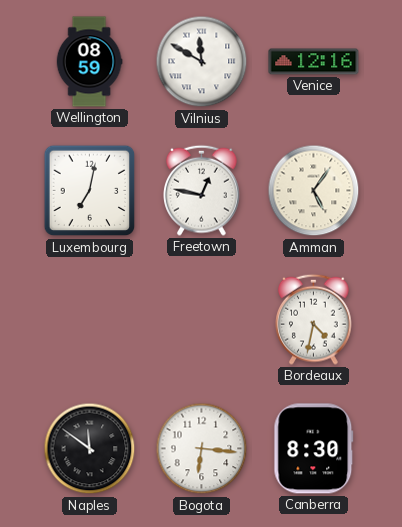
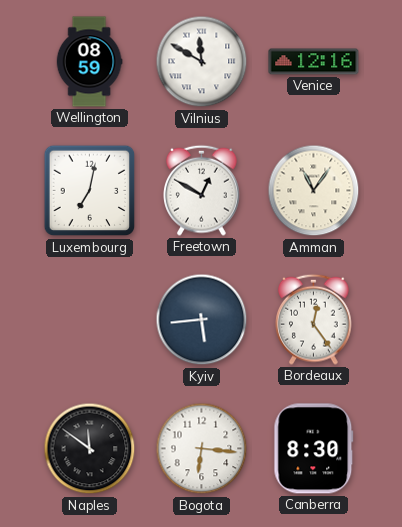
Freetown: 12:47 -> 12:50
Amman: 5:06 -> 11:06
Kyiv: none -> 5:44
Bordeaux: 4:32 -> 12:24
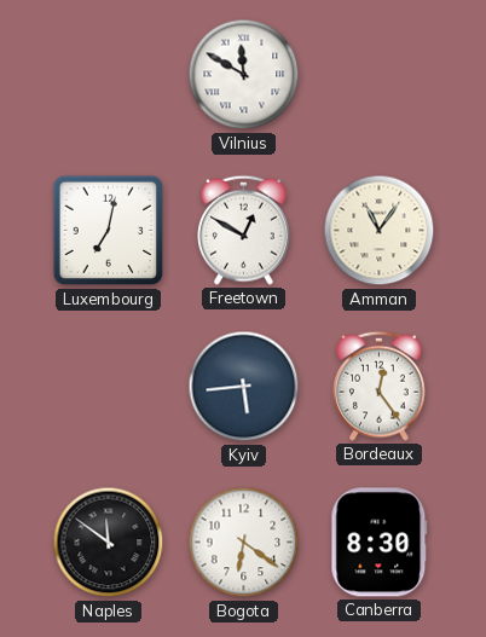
Wellington: 08:59 -> none
Venice: 12:16 -> none
Bogota: 6:16 -> 6:21
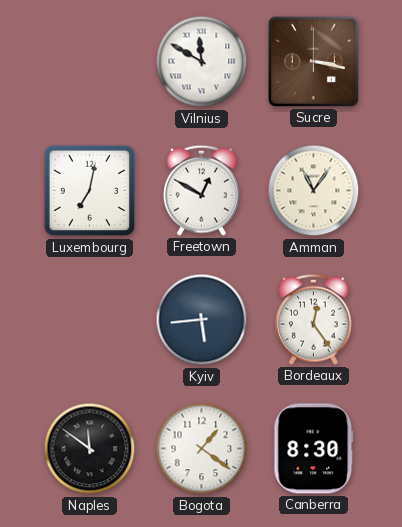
Sucre: none -> 3:17
Bogota: 6:21 -> 1:21
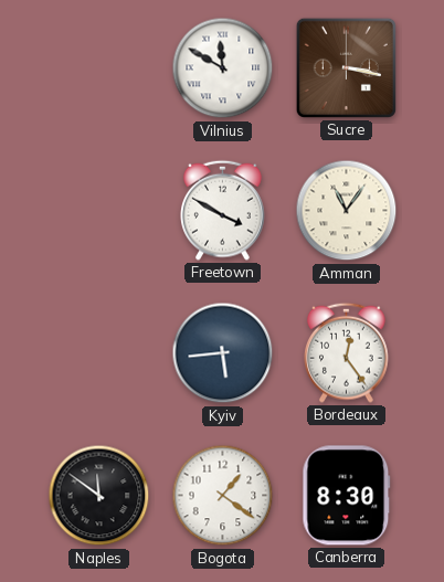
Luxembourg: 7:02 -> none
Freetown: 12:50 -> 3:50
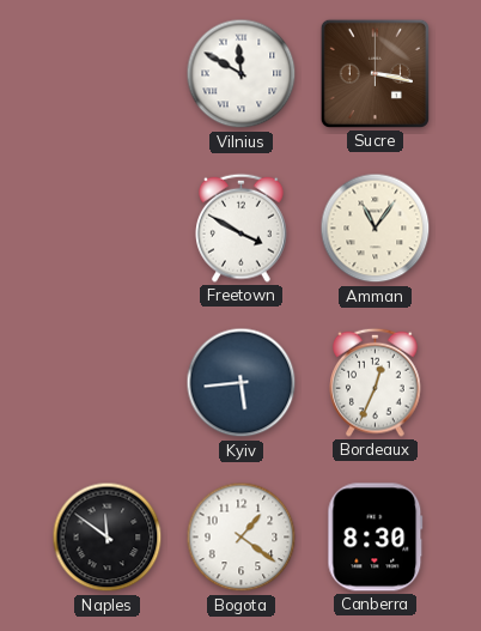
Bordeaux: 12:24 -> 12:34
